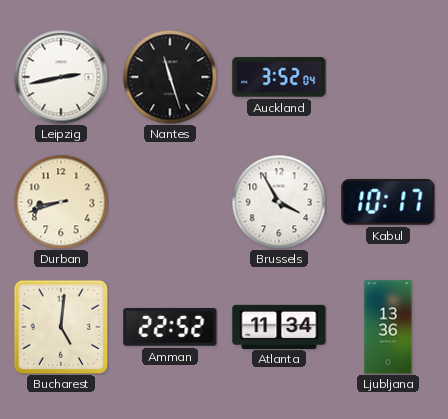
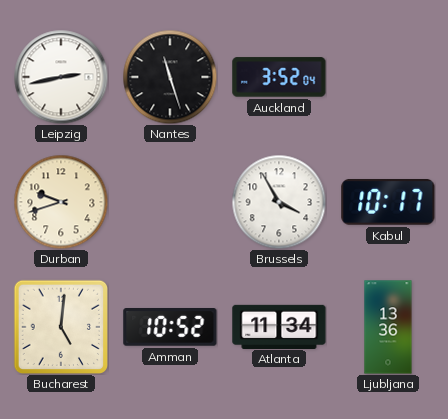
Durban: 8:42 -> 9:42
Amman: 22:52 -> 10:52
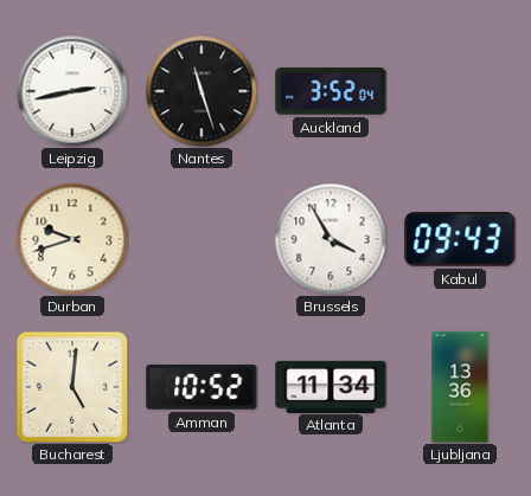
Kabul: 10:17 -> 09:43
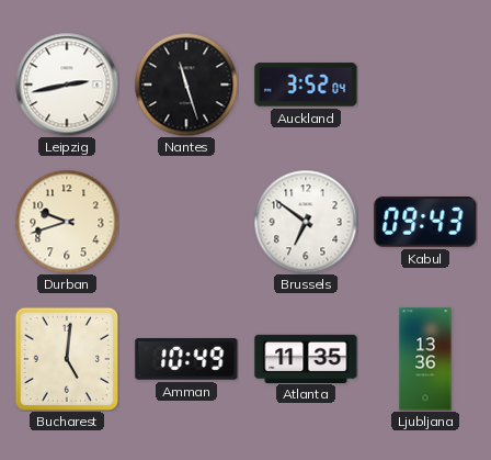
Brussels: 3:55 -> 6:51
Amman: 10:52 -> 10:49
Atlanta: 11:34 -> 11:35
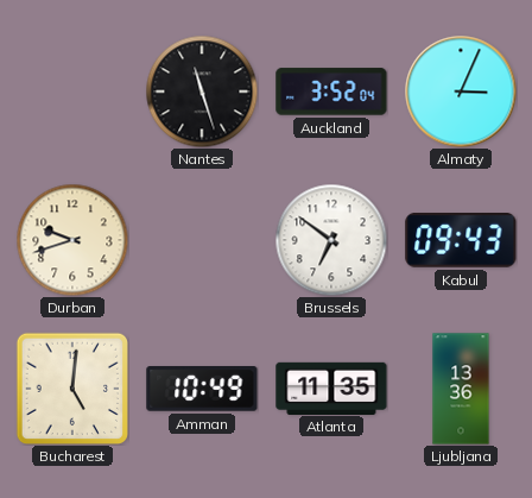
Leipzig: 2:43 -> none
Almaty: none -> 3:04
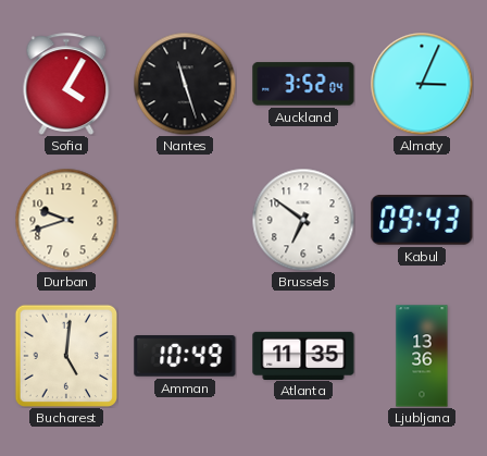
Sofia: none -> 4:05
